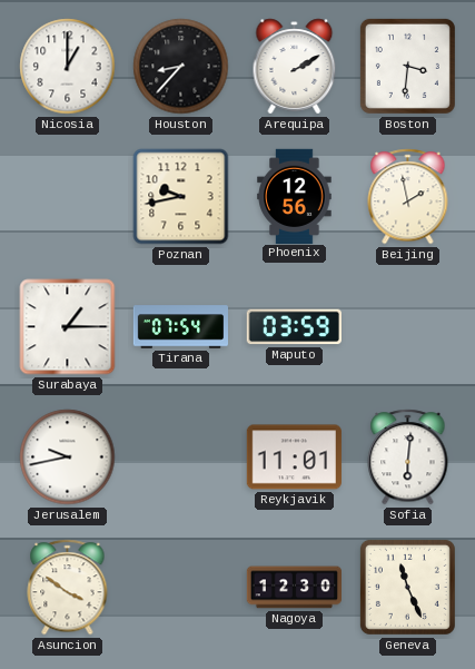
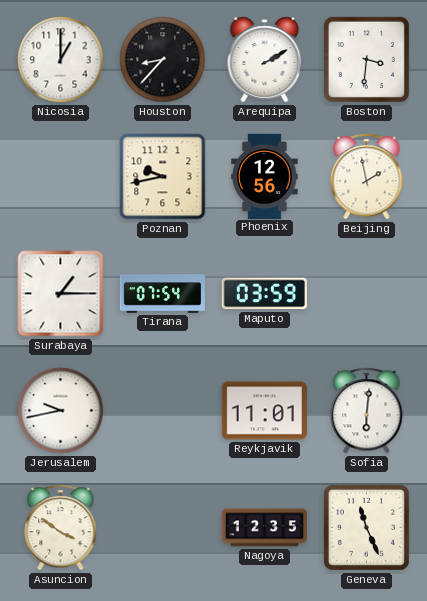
Nagoya: 12:30 -> 12:35
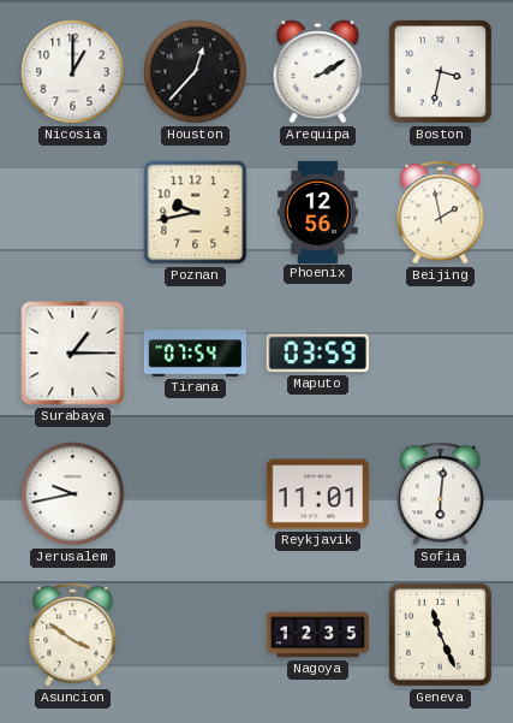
Houston: 8:37 -> 12:37
Boston: 3:31 -> 3:32
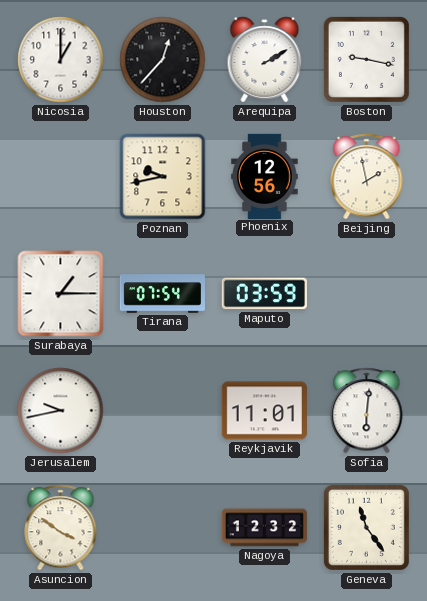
Boston: 3:32 -> 9:17
Nagoya: 12:35 -> 12:32
Geneva: 11:26 -> 11:24
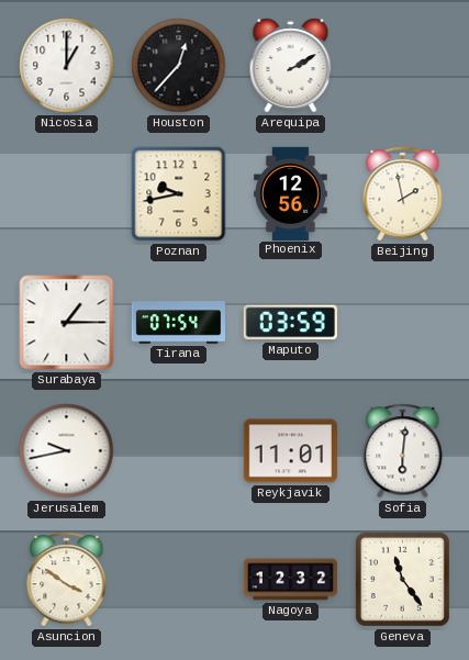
Boston: 9:17 -> none
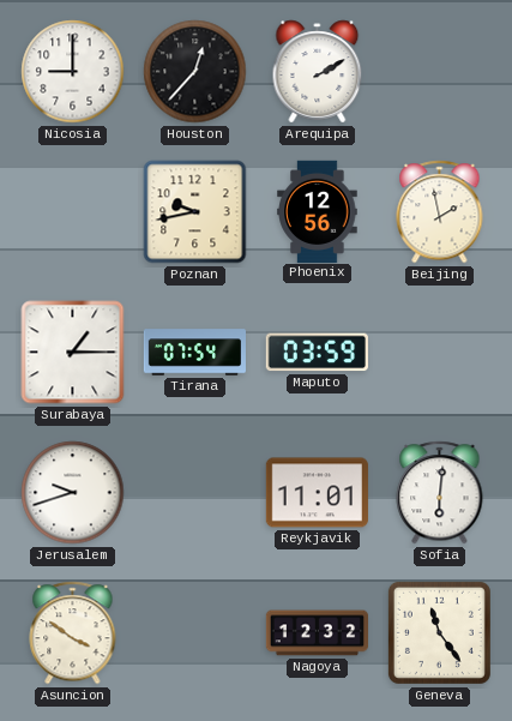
Nicosia: 1:00 -> 9:00
Jerusalem: 9:43 -> 9:42
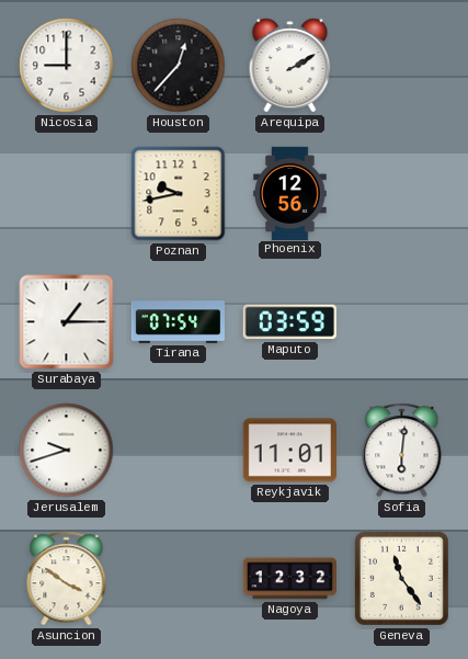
Beijing: 1:58 -> none
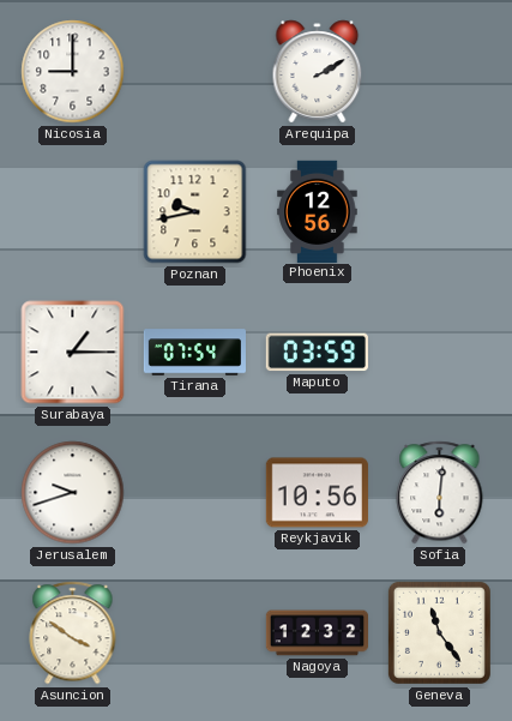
Houston: 12:37 -> none
Reykjavik: 11:01 -> 10:56
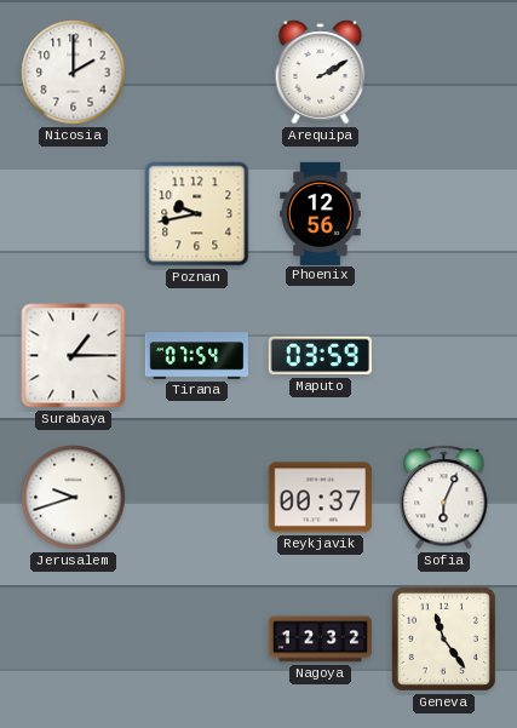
Nicosia: 9:00 -> 2:00
Reykjavik: 10:56 -> 00:37
Sofia: 6:01 -> 6:04
Asuncion: 3:51 -> none
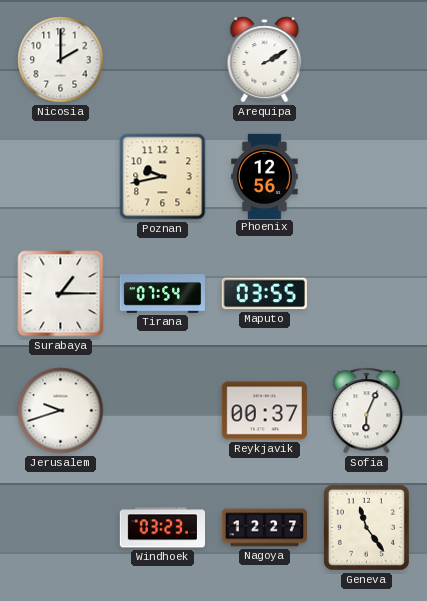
Maputo: 03:59 -> 03:55
Windhoek: none -> 03:23
Nagoya: 12:32 -> 12:27
